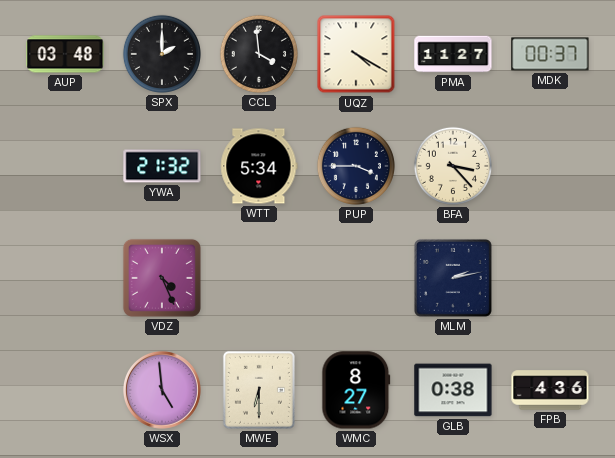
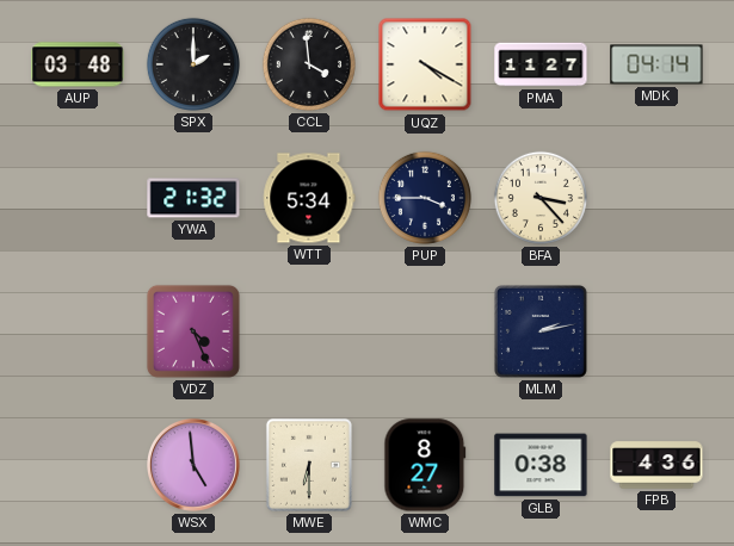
MDK: 00:37 -> 04:14
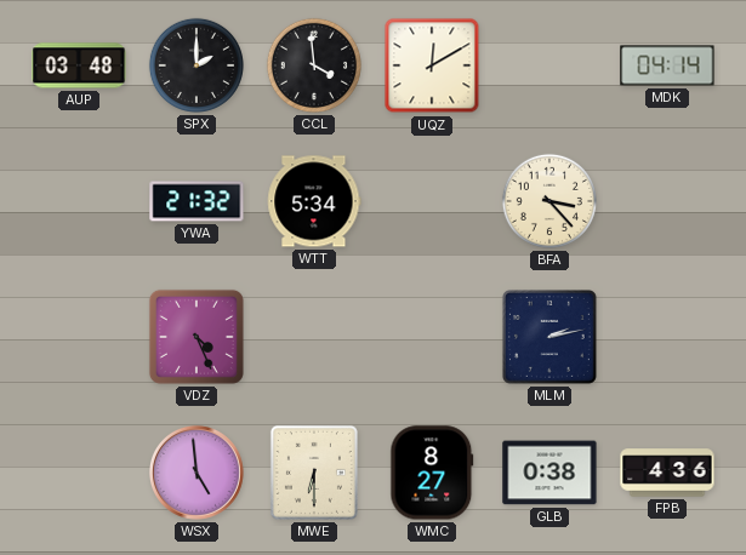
UQZ: 4:20 -> 12:10
PMA: 11:27 -> none
PUP: 3:45 -> none
